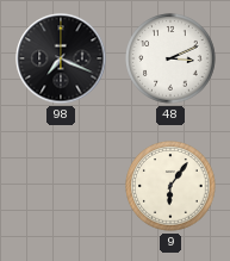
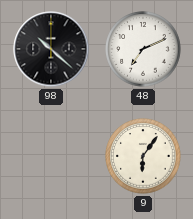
98: 7:19 -> 10:22
48: 3:11 -> 7:11
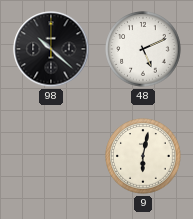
48: 7:11 -> 5:11
9: 6:06 -> 6:02
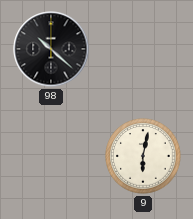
48: 5:11 -> none
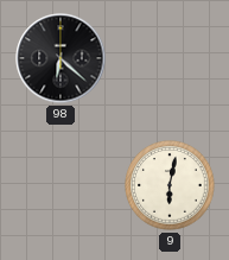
98: 10:22 -> 6:22
